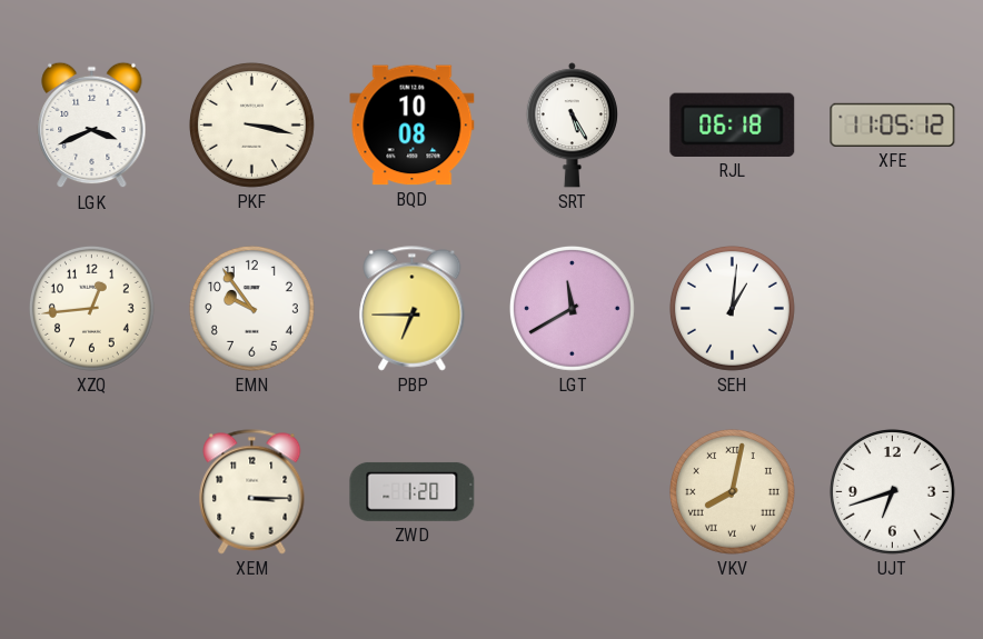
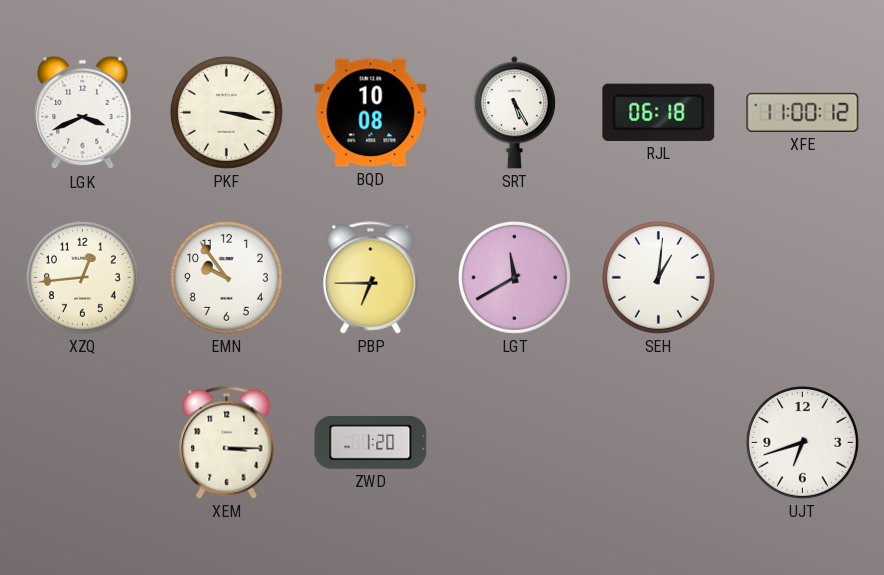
XFE: 11:05 -> 11:00
VKV: 8:02 -> none
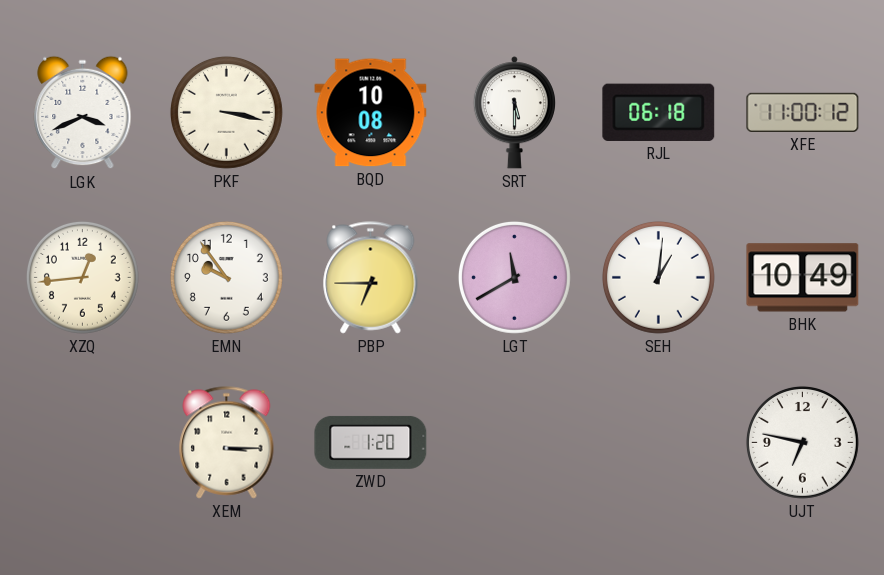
SRT: 5:25 -> 5:30
BHK: none -> 10:49
UJT: 6:42 -> 6:47
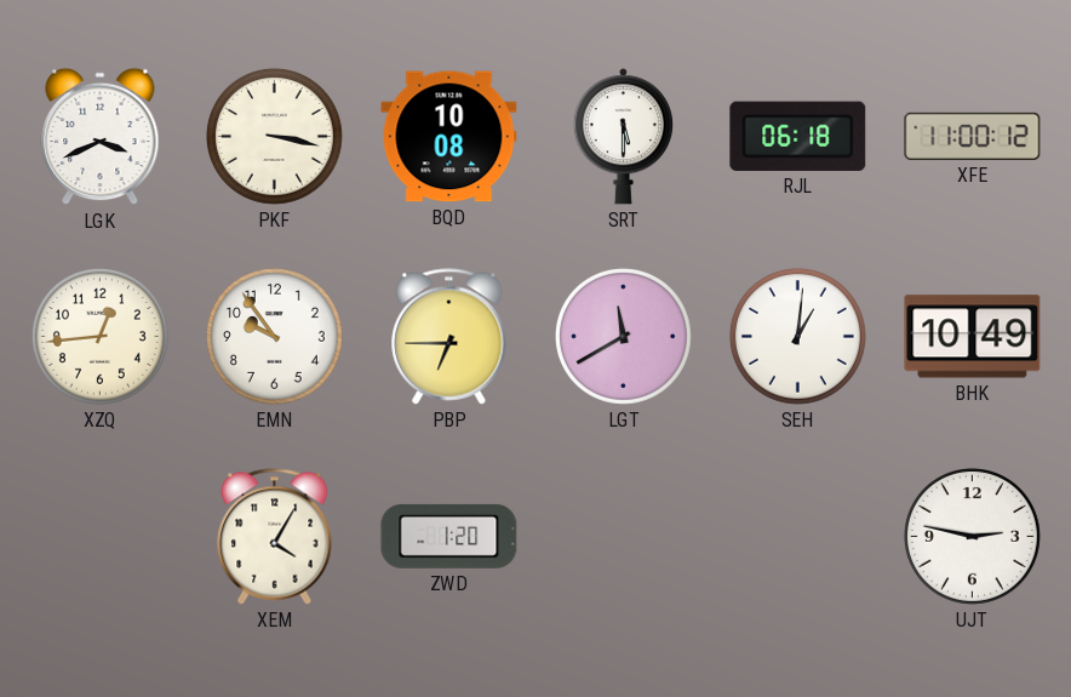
XEM: 3:15 -> 4:05
UJT: 6:47 -> 2:47
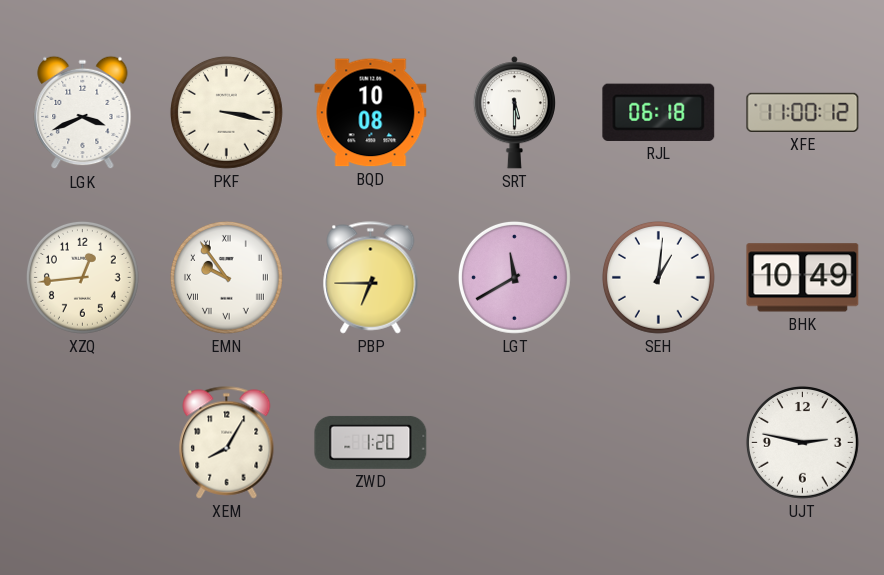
EMN numerals: Arabic -> Roman
XEM: 4:05 -> 8:05
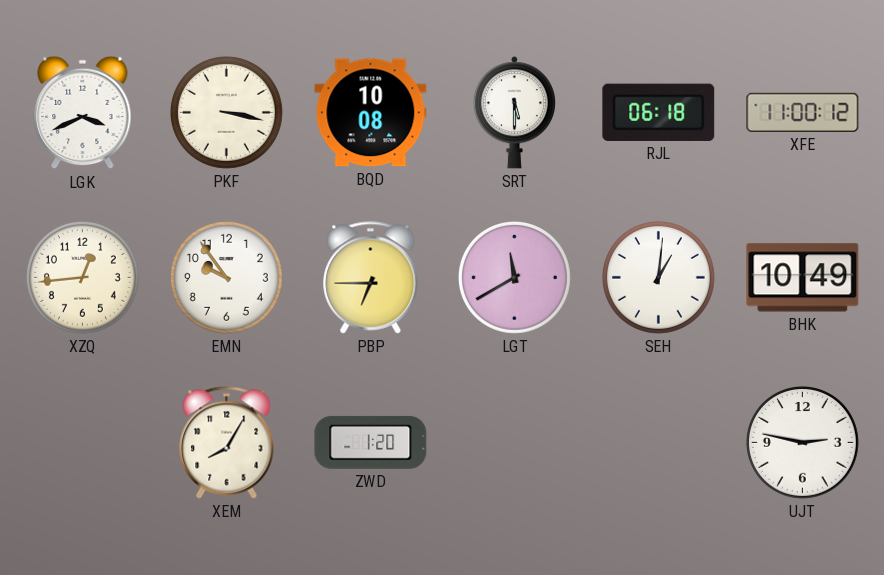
EMN numerals: Roman -> Arabic
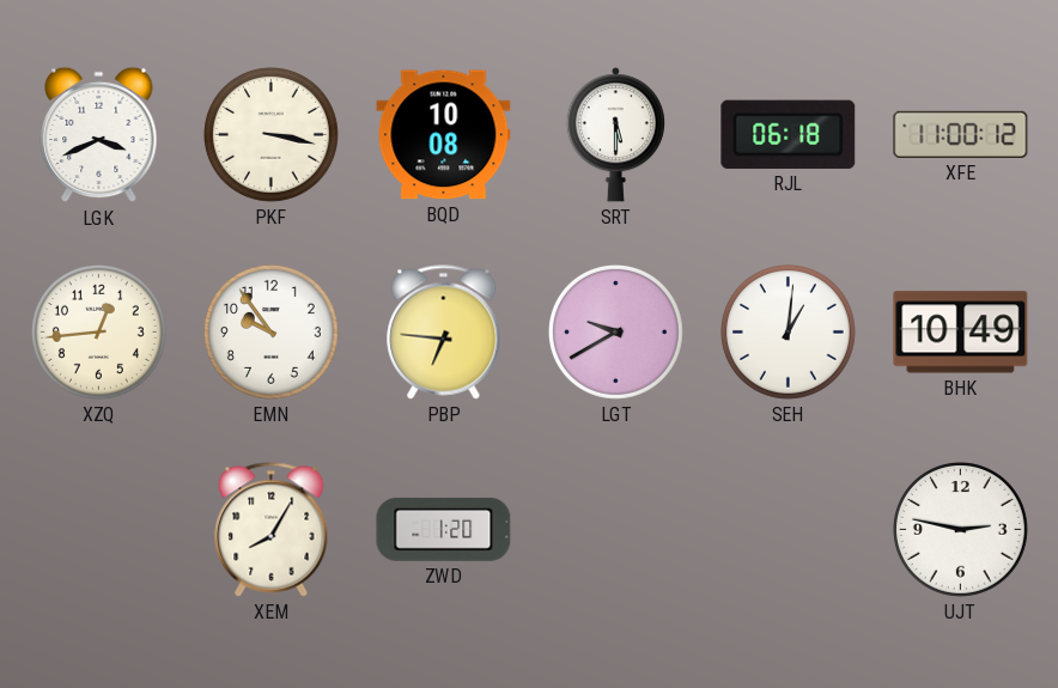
PBP: 6:45 -> 6:46
LGT: 11:40 -> 9:40
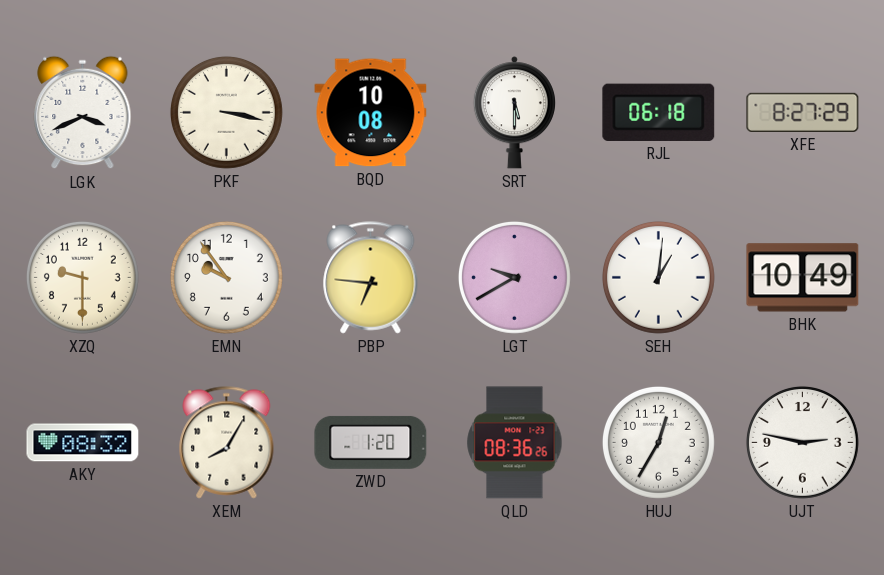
XFE: 11:00 -> 8:27
XZQ: 12:44 -> 9:30
AKY: none -> 08:32
QLD: none -> 08:36
HUJ: none -> 12:35
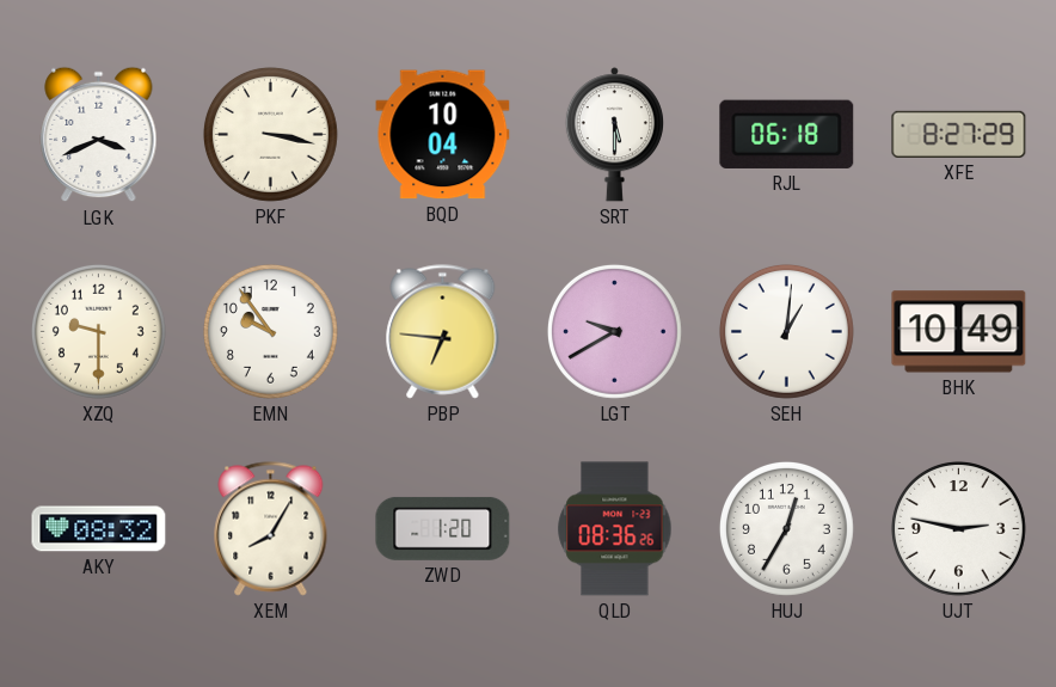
BQD: 10:08 -> 10:04
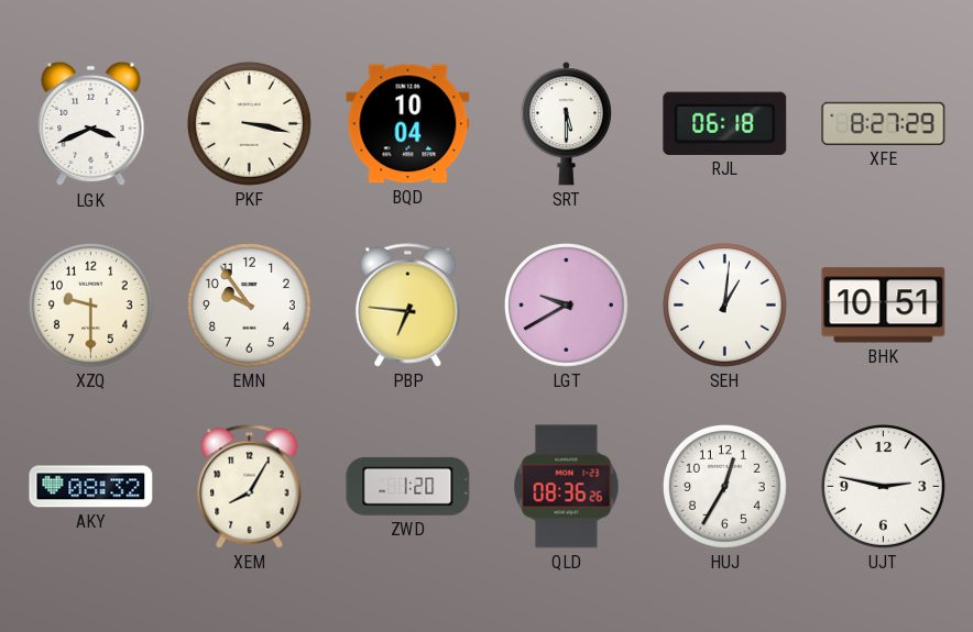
BHK: 10:49 -> 10:51
